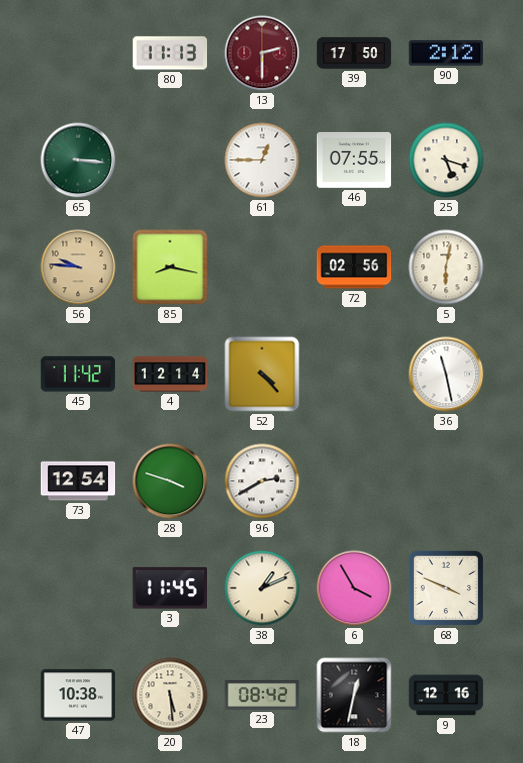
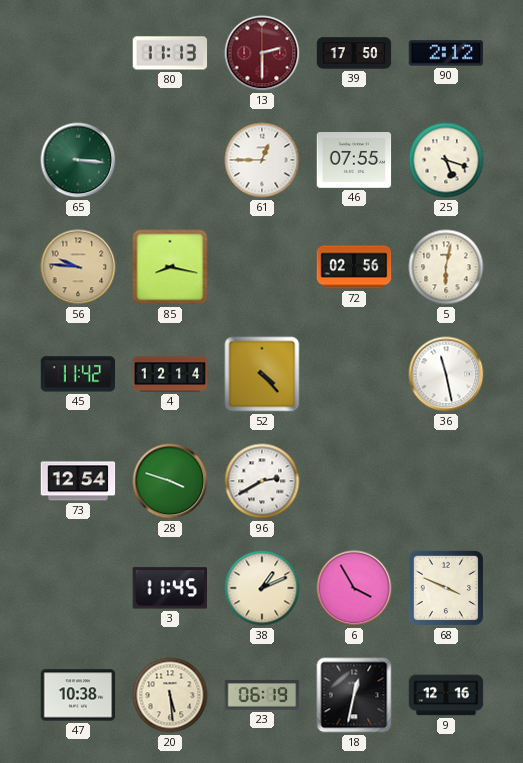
23: 08:42 -> 06:19
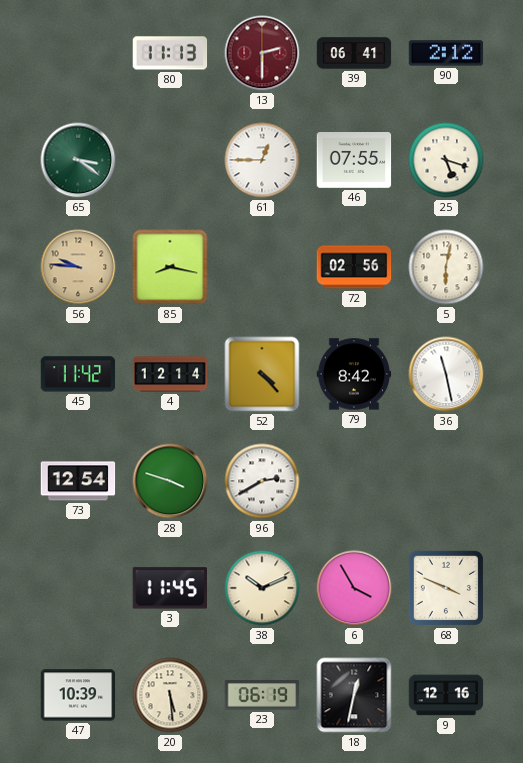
39: 17:50 -> 06:41
65: 3:16 -> 3:21
79: none -> 8:42
38: 1:11 -> 10:11
47: 10:38 -> 10:39
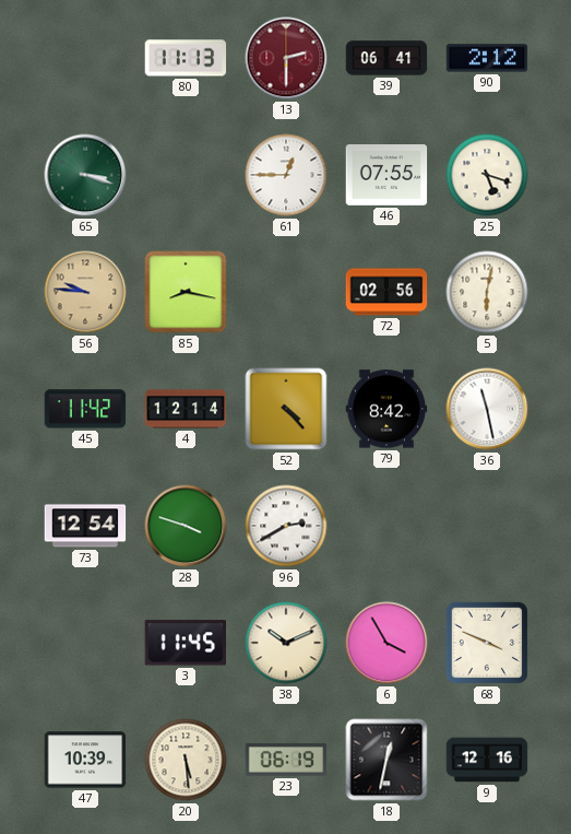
65: 3:21 -> 3:18
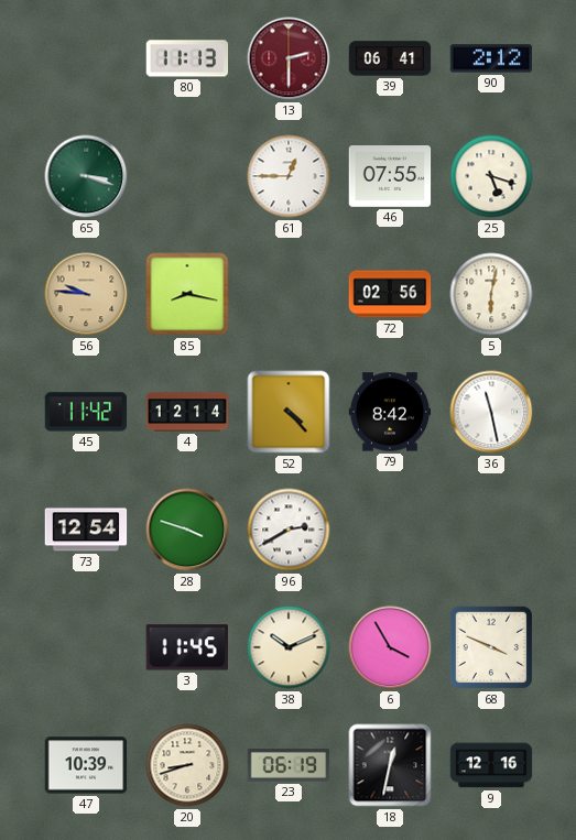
20: 5:29 -> 8:42
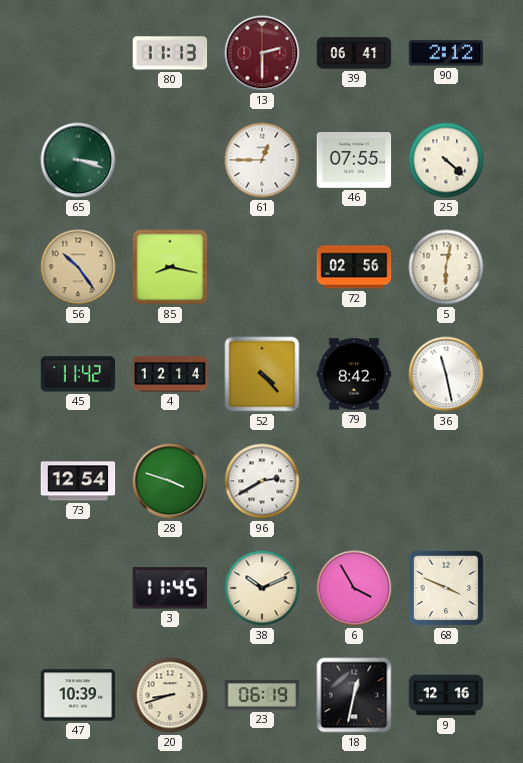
25: 5:18 -> 4:22
56: 9:46 -> 10:24
